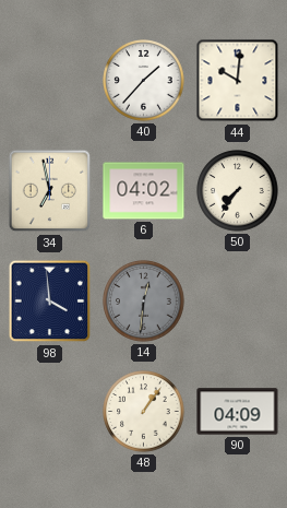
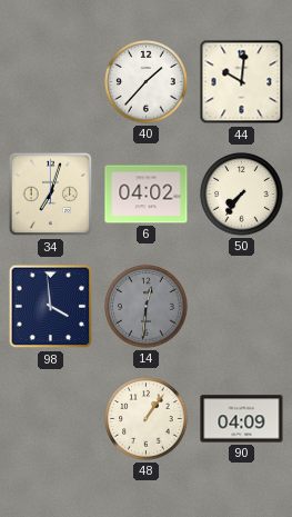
34: 6:58 -> 7:03
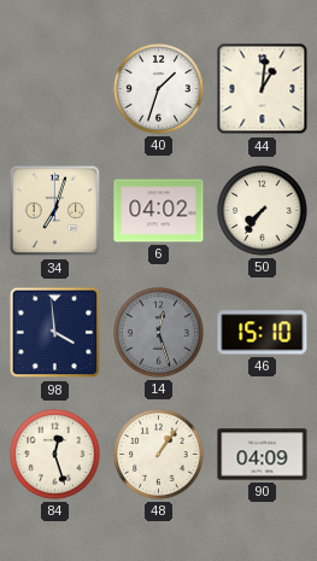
40: 1:37 -> 1:33
44: 10:01 -> 1:01
14: 12:31 -> 12:27
46: none -> 15:10
84: none -> 12:27
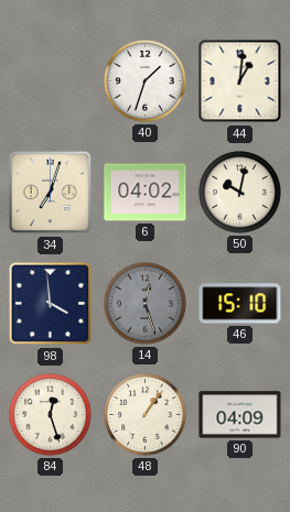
50: 7:36 -> 10:02
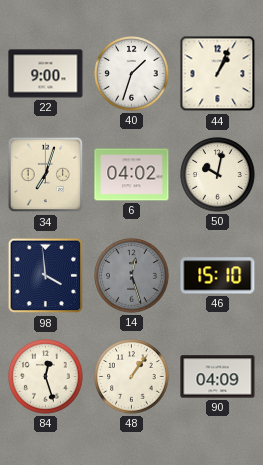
22: none -> 9:00
44: 1:01 -> 1:04
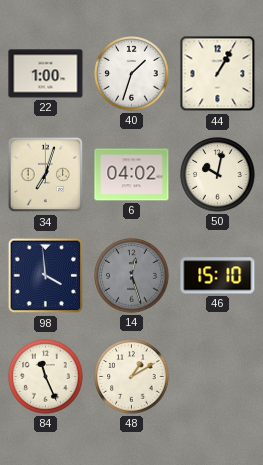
22: 9:00 -> 1:00
44: 1:04 -> 1:05
84: 12:27 -> 11:26
48: 1:06 -> 1:10
90: 04:09 -> none
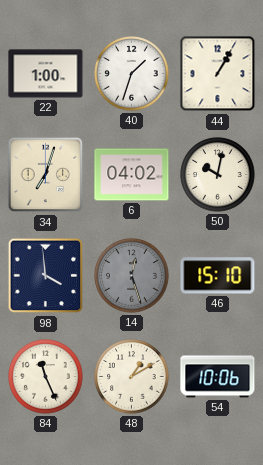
54: none -> 10:06
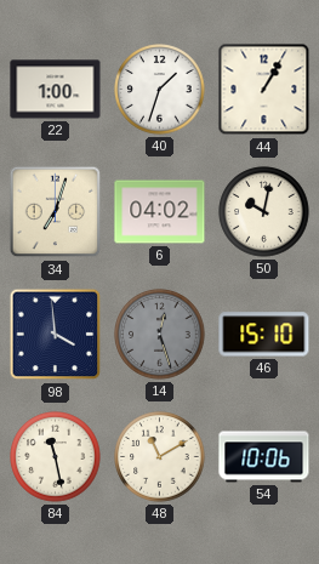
84: 11:26 -> 11:28
48: 1:10 -> 11:10
